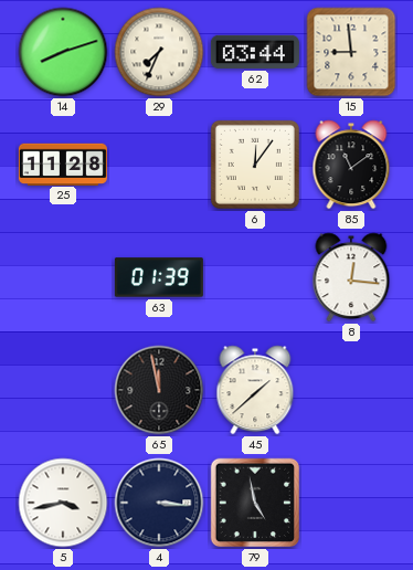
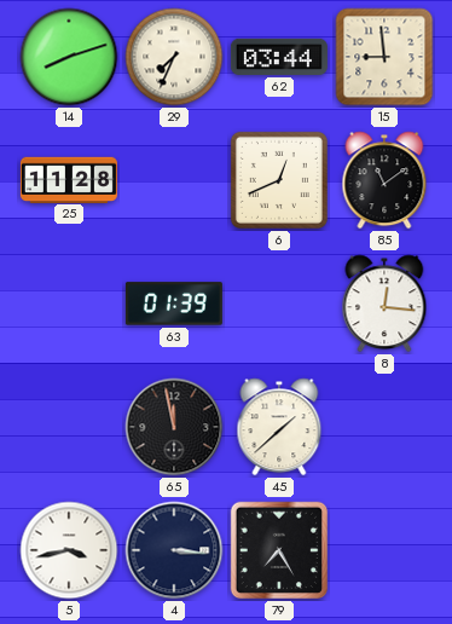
6: 12:06 -> 12:41
79: 4:58 -> 7:25
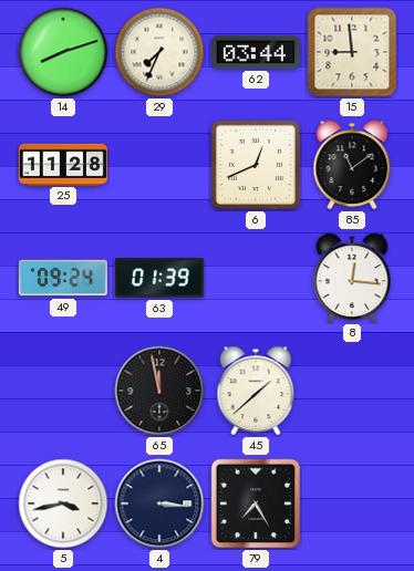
49: none -> 09:24
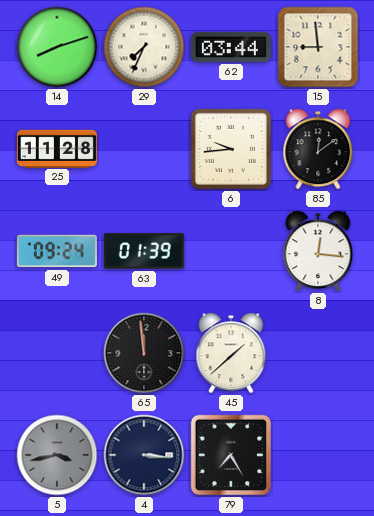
6: 12:41 -> 9:44
85: 11:09 -> 12:09
65: 11:58 -> 11:59
5 dial: white -> grey
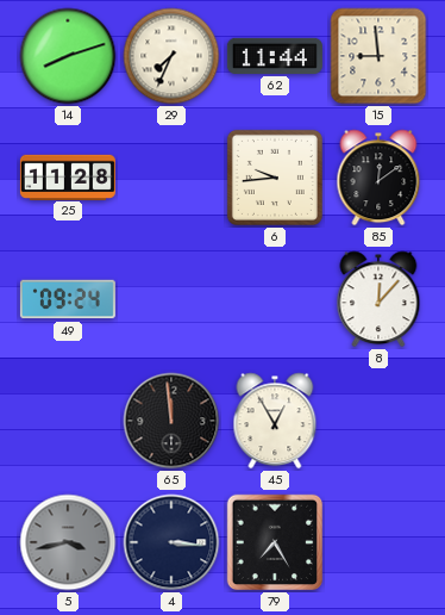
62: 03:44 -> 11:44
63: 01:39 -> none
8: 12:16 -> 12:07
45: 1:38 -> 12:55
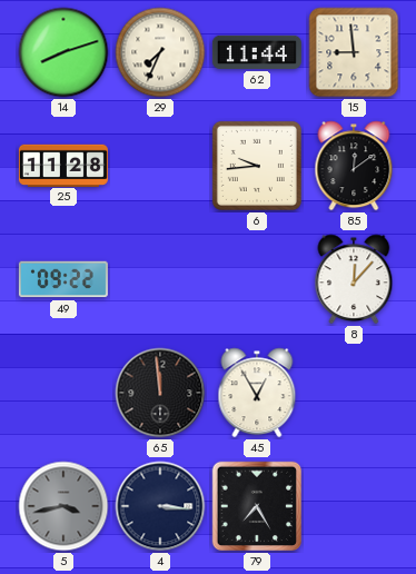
49: 09:24 -> 09:22
